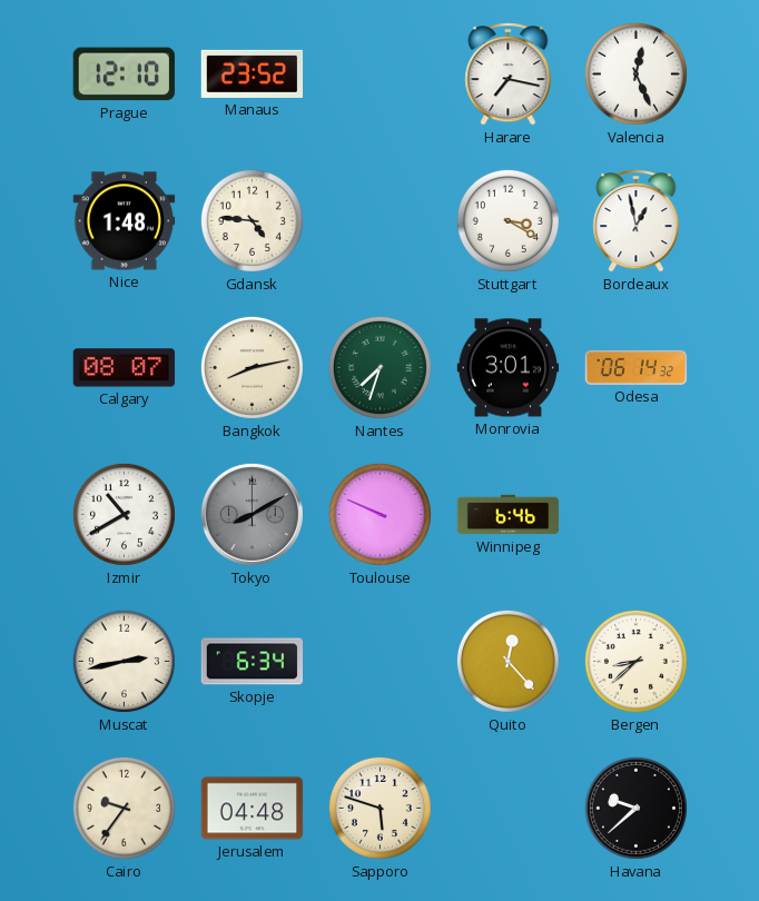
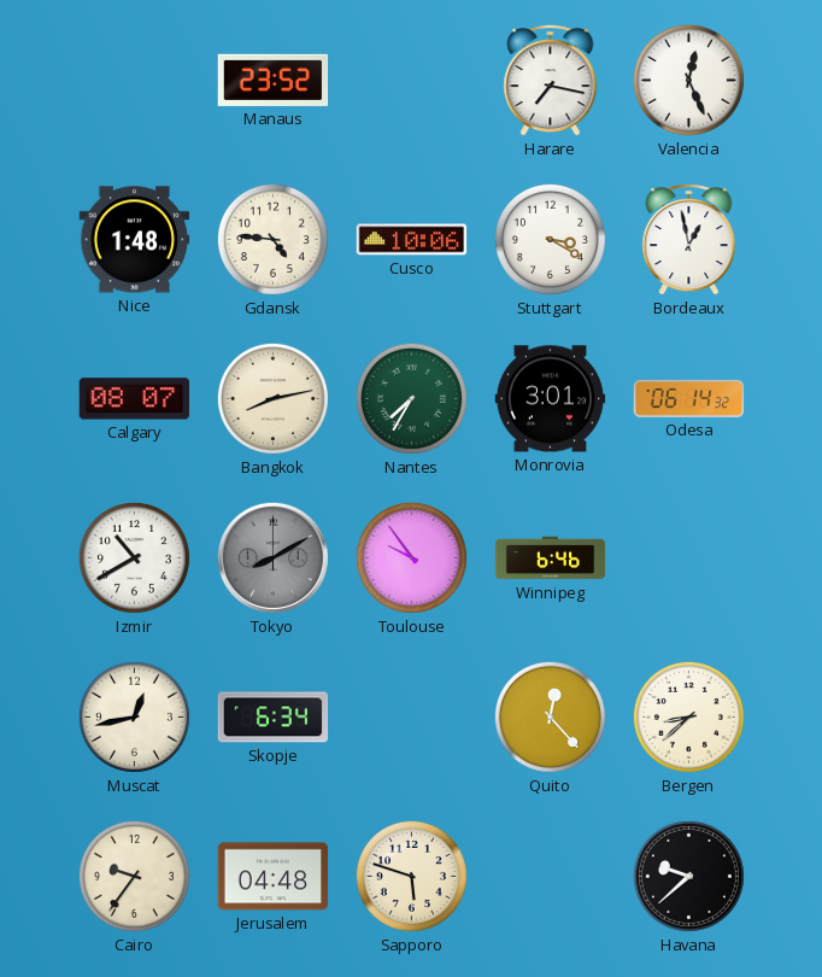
Prague: 12:10 -> none
Cusco: none -> 10:06
Nantes: 7:33 -> 7:35
Toulouse: 9:49 -> 9:54
Muscat: 2:43 -> 12:43
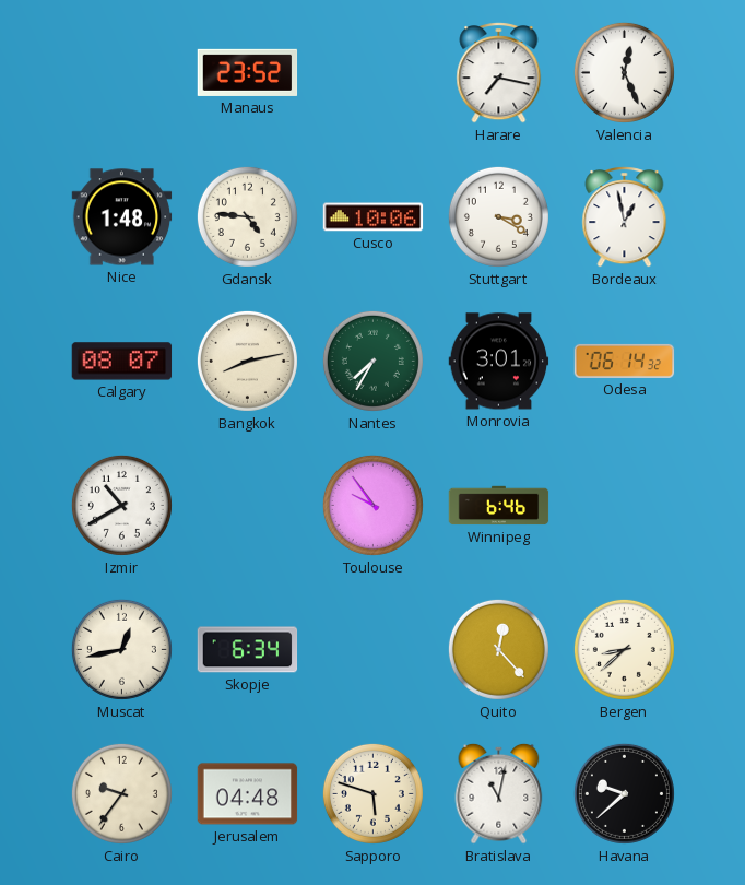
Tokyo: 8:10 -> none
Bratislava: none -> 11:02
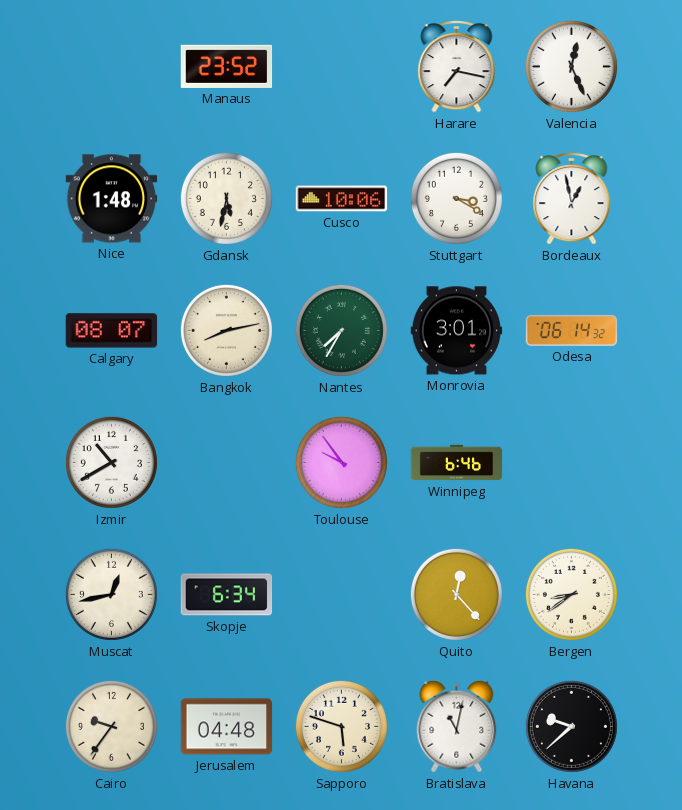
Gdansk: 4:46 -> 5:32
Bergen: 8:38 -> 8:39
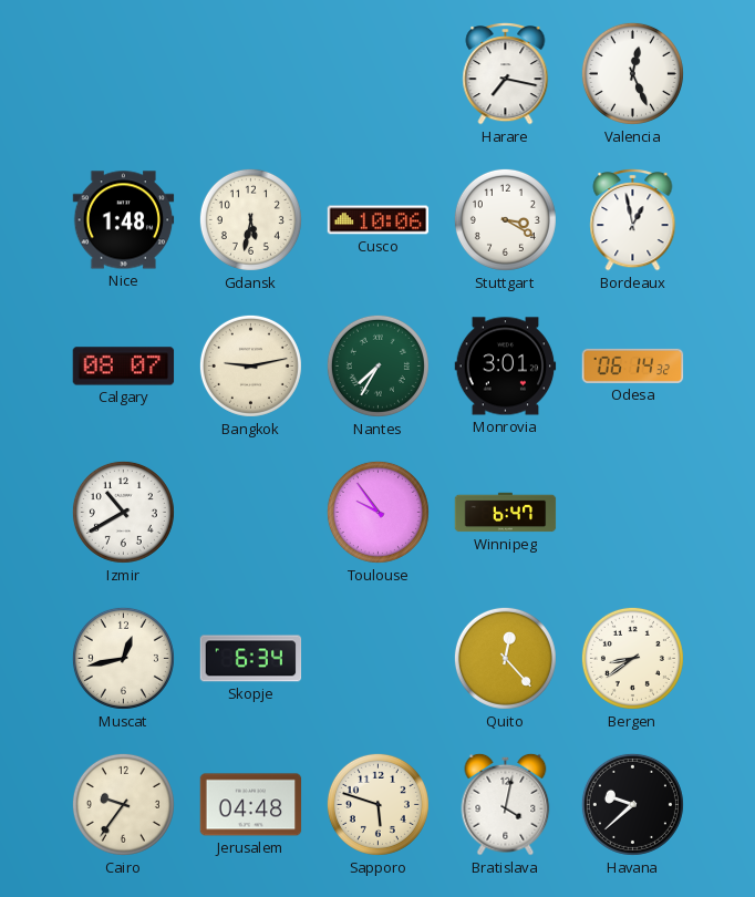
Manaus: 23:52 -> none
Bangkok: 8:13 -> 9:13
Winnipeg: 6:46 -> 6:47
Bratislava: 11:02 -> 4:02
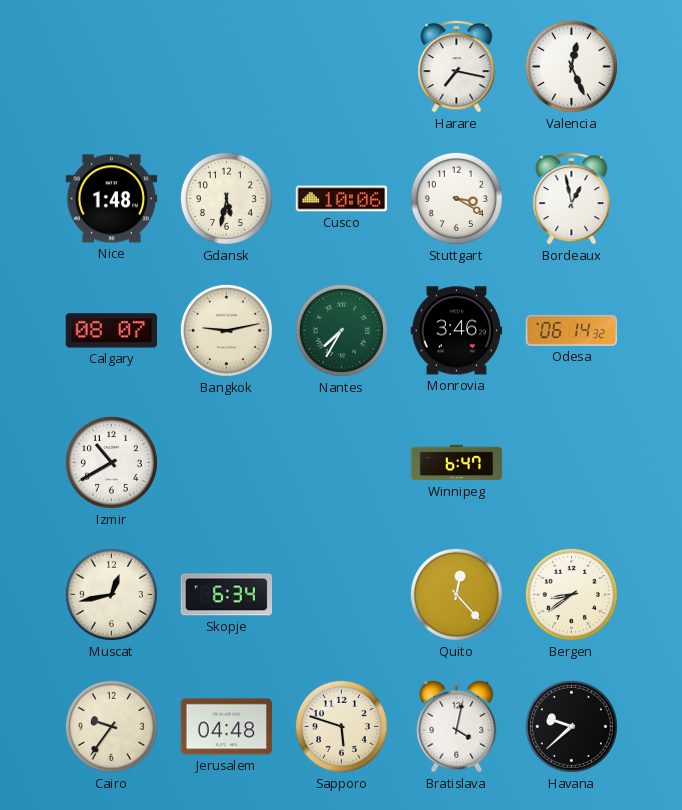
Monrovia: 3:01 -> 3:46
Toulouse: 9:54 -> none
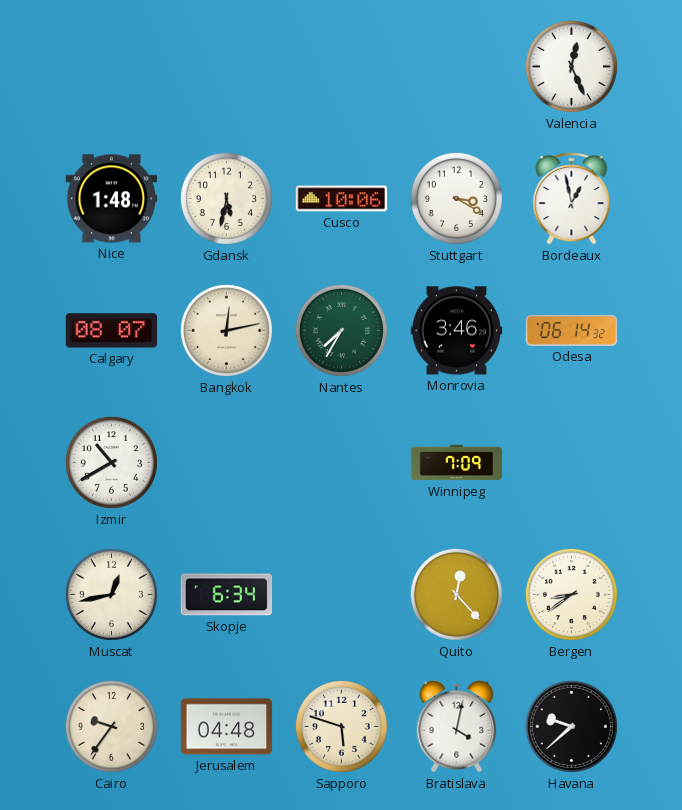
Harare: 7:17 -> none
Bangkok: 9:13 -> 12:13
Winnipeg: 6:47 -> 7:09
